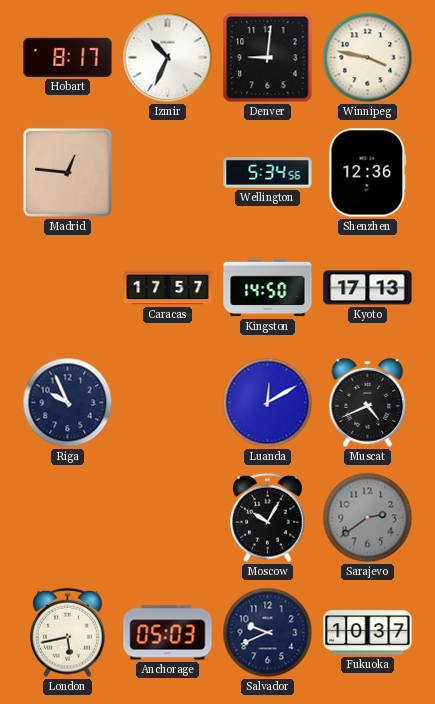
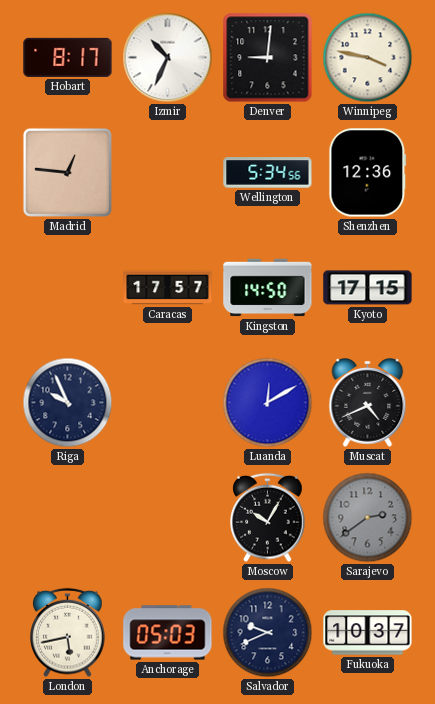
Kyoto: 17:13 -> 17:15
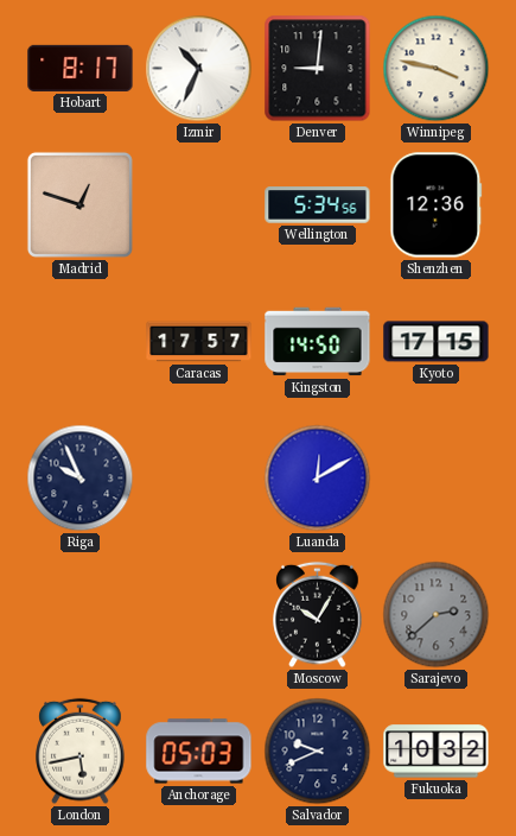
Madrid: 12:46 -> 12:48
Muscat: 4:41 -> none
Sarajevo: 2:39 -> 2:38
Fukuoka: 10:37 -> 10:32
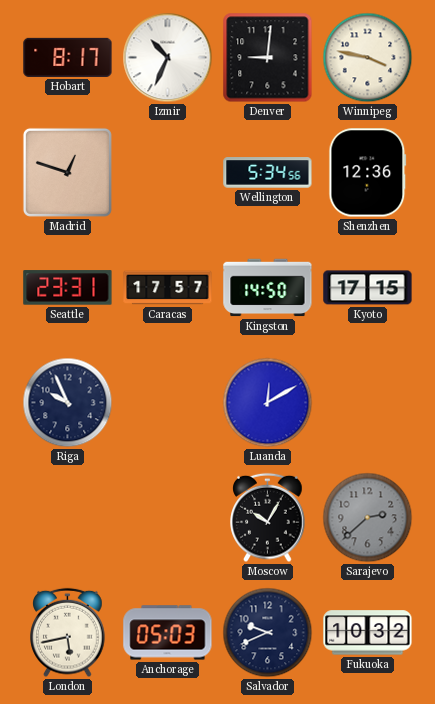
Seattle: none -> 23:31
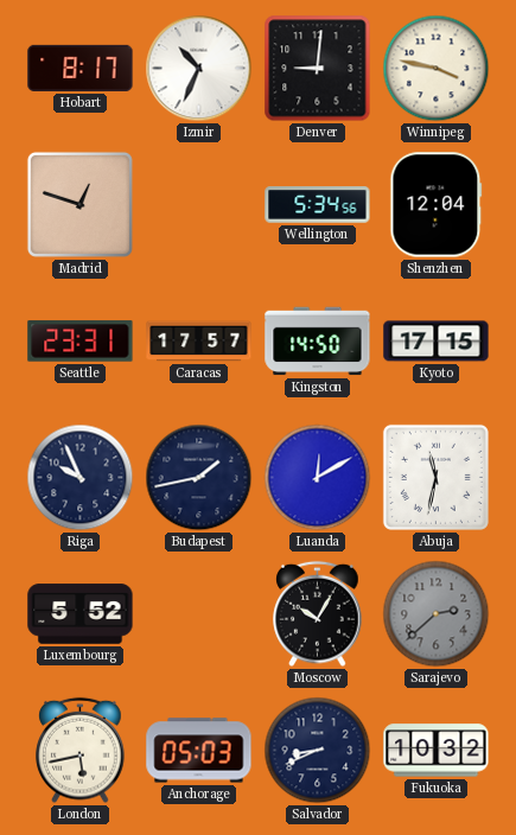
Shenzhen: 12:36 -> 12:04
Budapest: none -> 1:43
Abuja: none -> 11:32
Luxembourg: none -> 5:52
Salvador: 9:41 -> 8:41
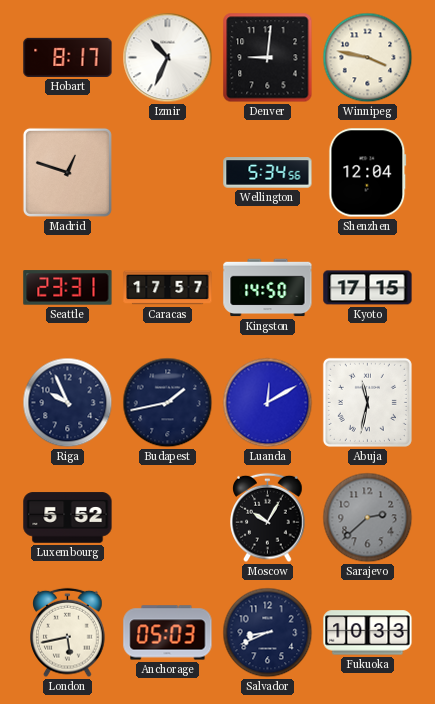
Fukuoka: 10:32 -> 10:33
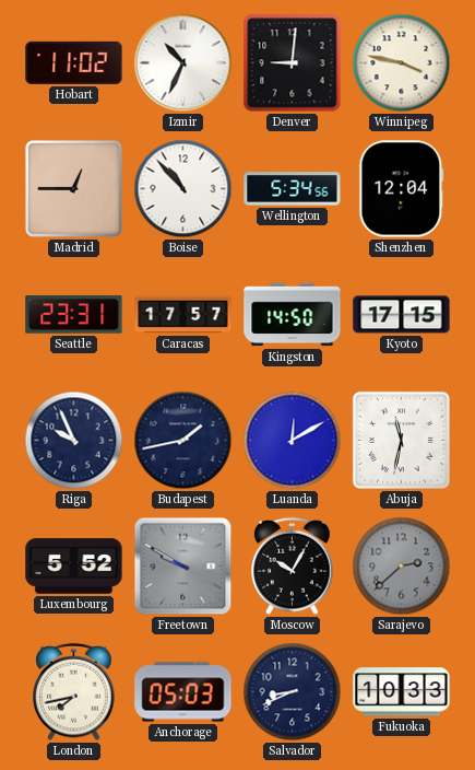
Hobart: 8:17 -> 11:02
Madrid: 12:48 -> 12:45
Boise: none -> 10:53
Freetown: none -> 9:50
London: 5:43 -> 7:43
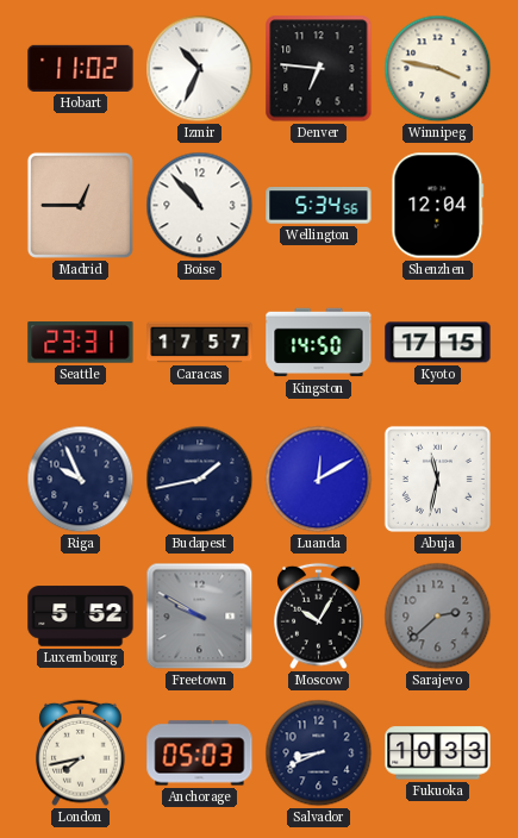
Denver: 9:01 -> 6:46
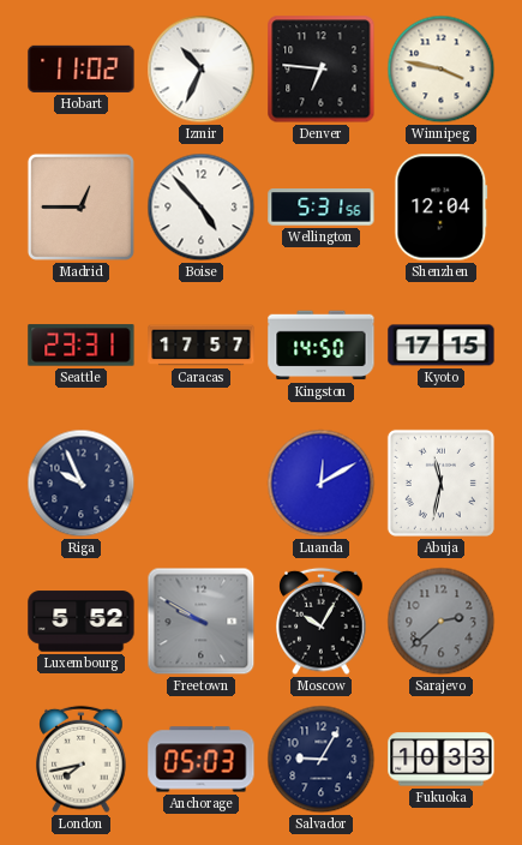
Boise: 10:53 -> 4:53
Wellington: 5:34 -> 5:31
Budapest: 1:43 -> none
Salvador: 8:41 -> 9:05
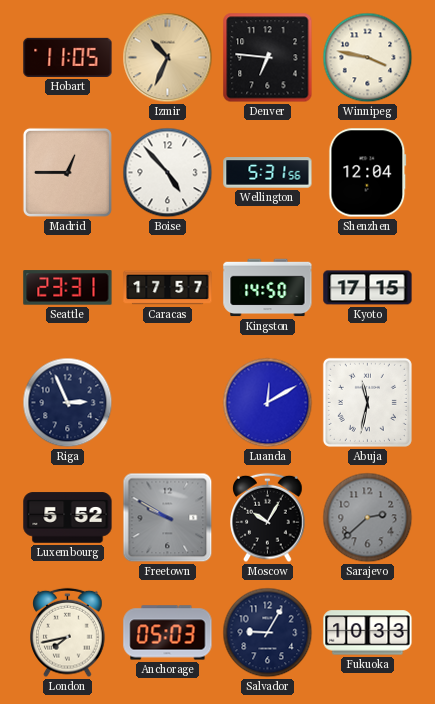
Hobart: 11:02 -> 11:05
Izmir dial: white -> champagne
Riga: 9:56 -> 2:56
